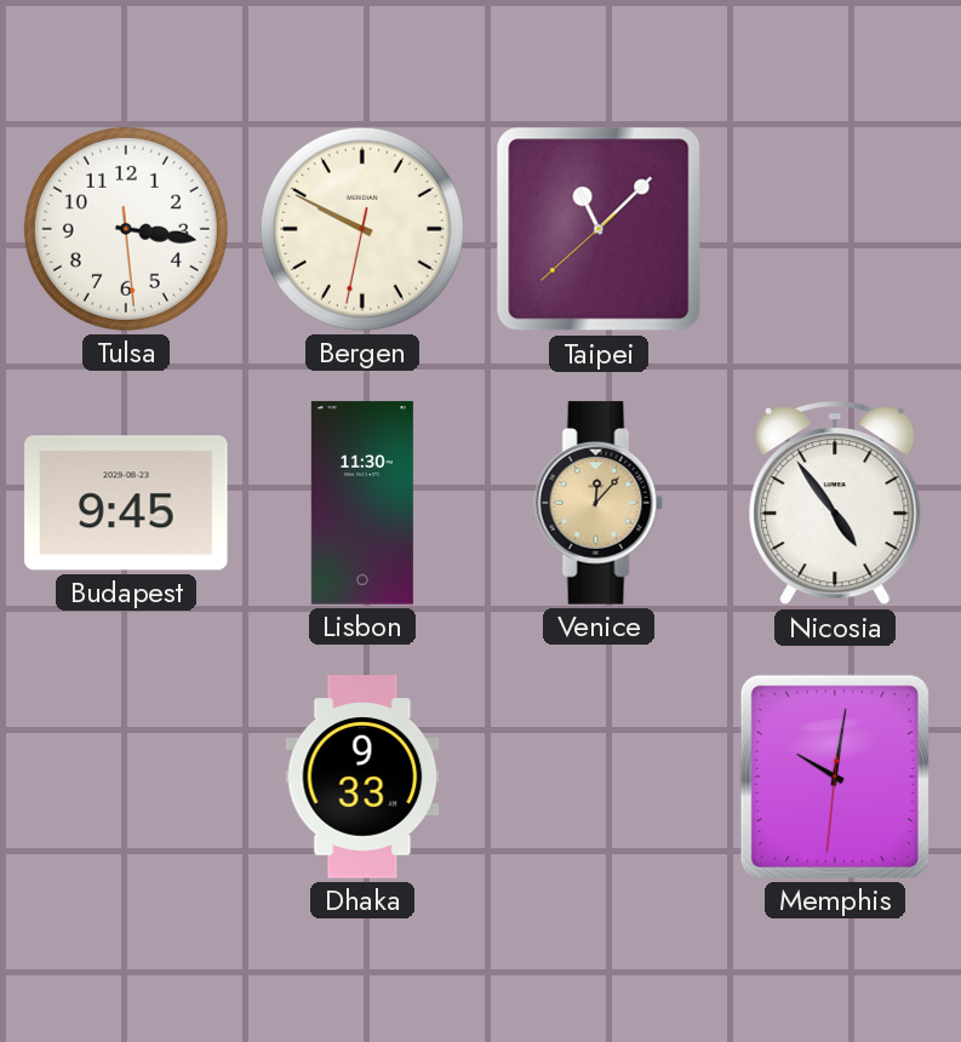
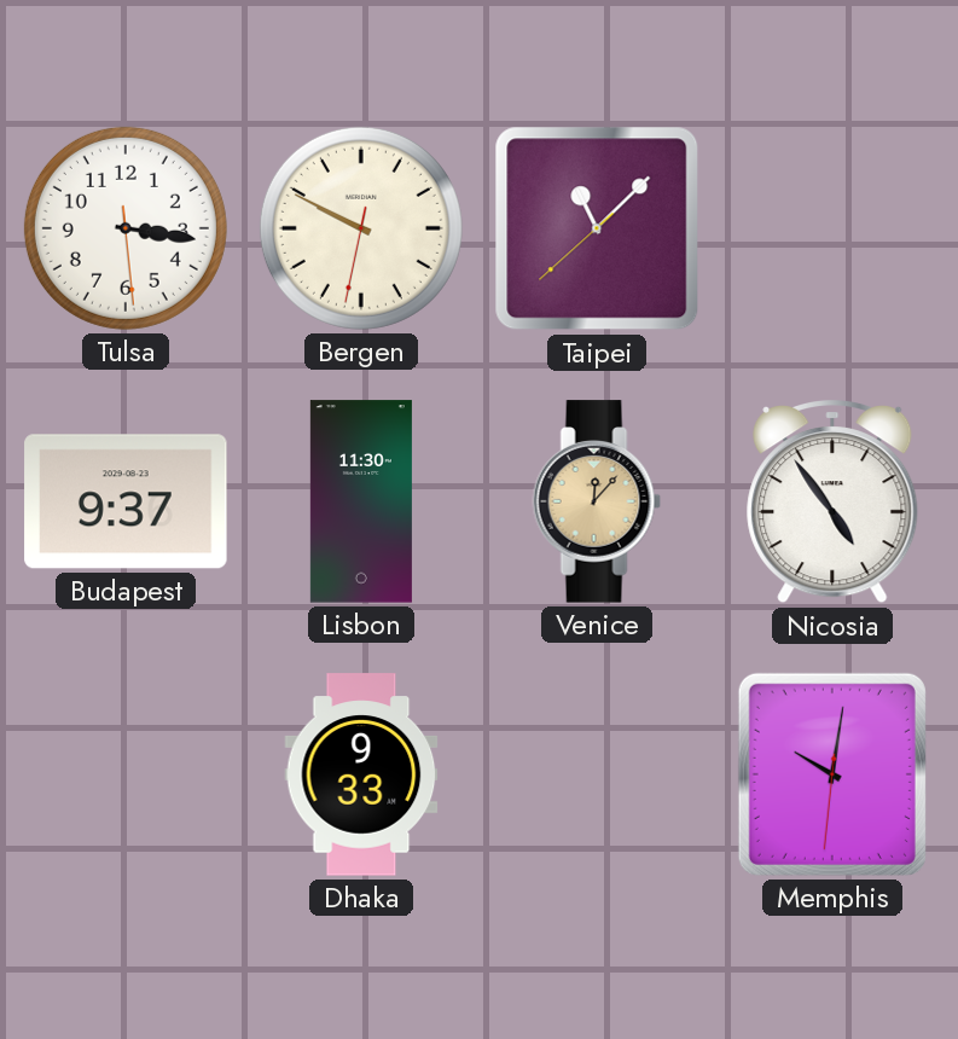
Budapest: 9:45 -> 9:37
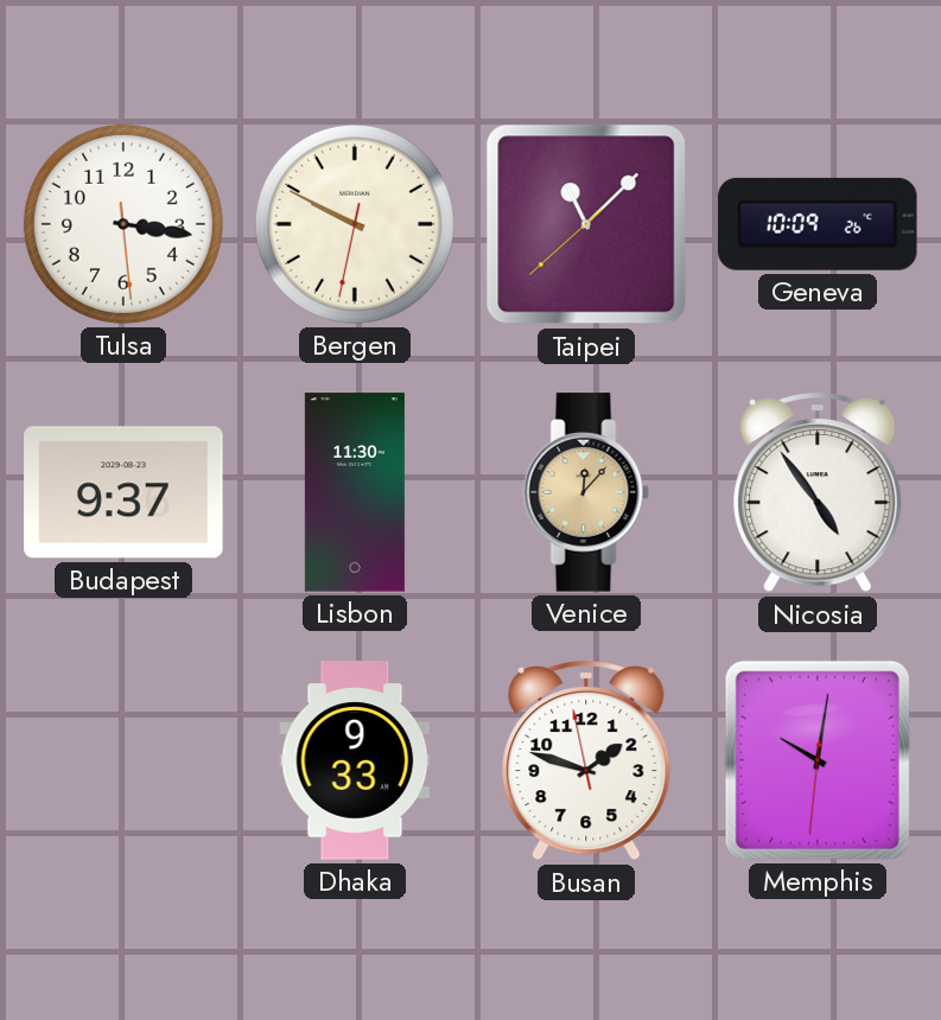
Geneva: none -> 10:09
Busan: none -> 1:47
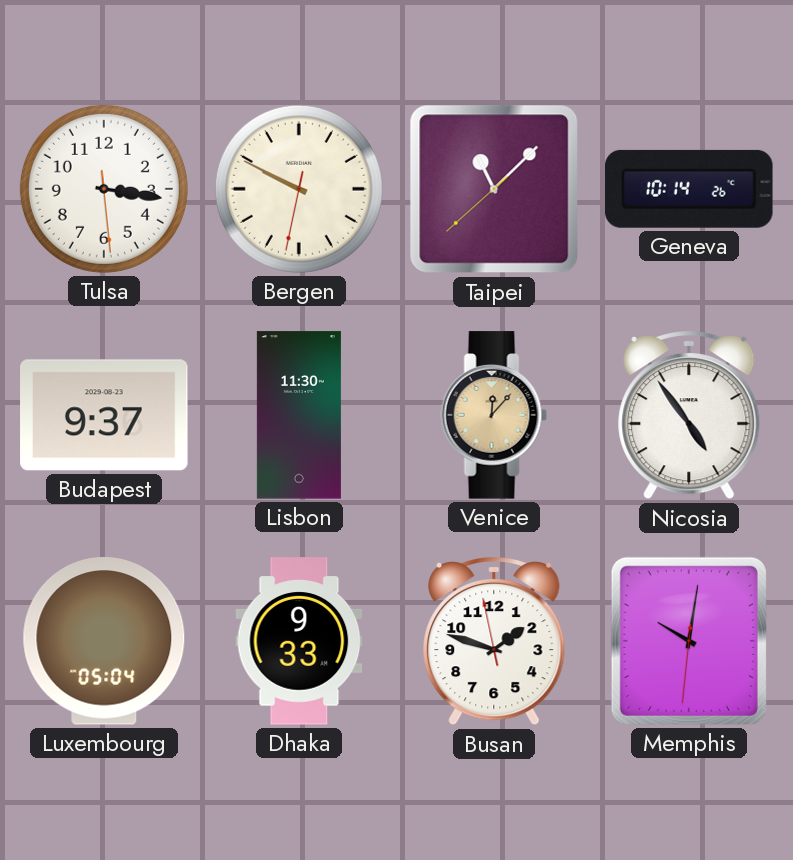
Geneva: 10:09 -> 10:14
Luxembourg: none -> 05:04
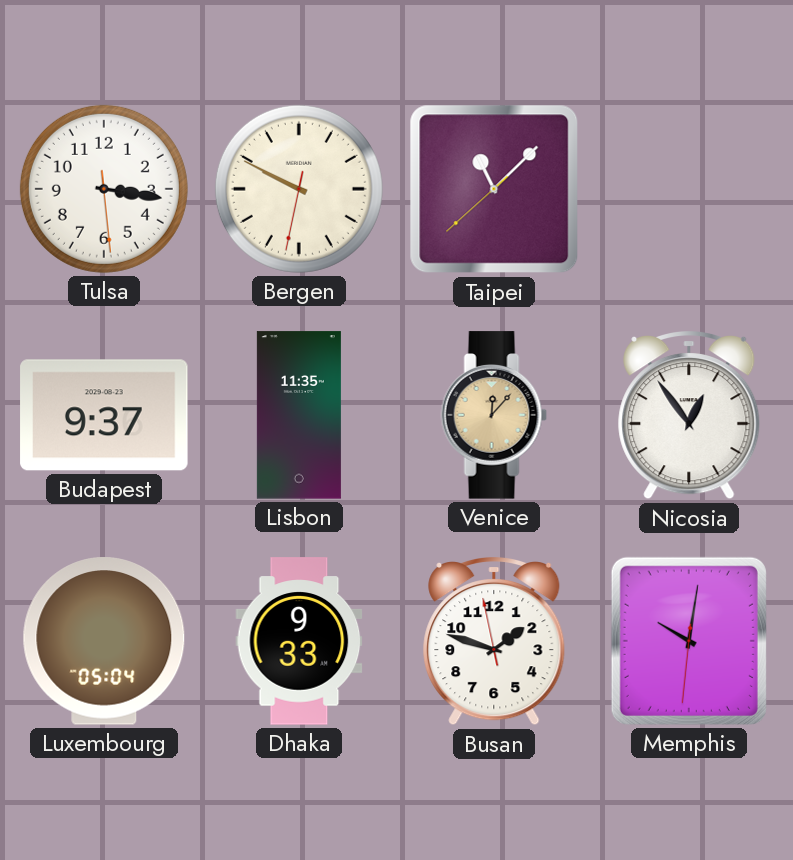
Geneva: 10:14 -> none
Lisbon: 11:30 -> 11:35
Nicosia: 4:54 -> 12:54
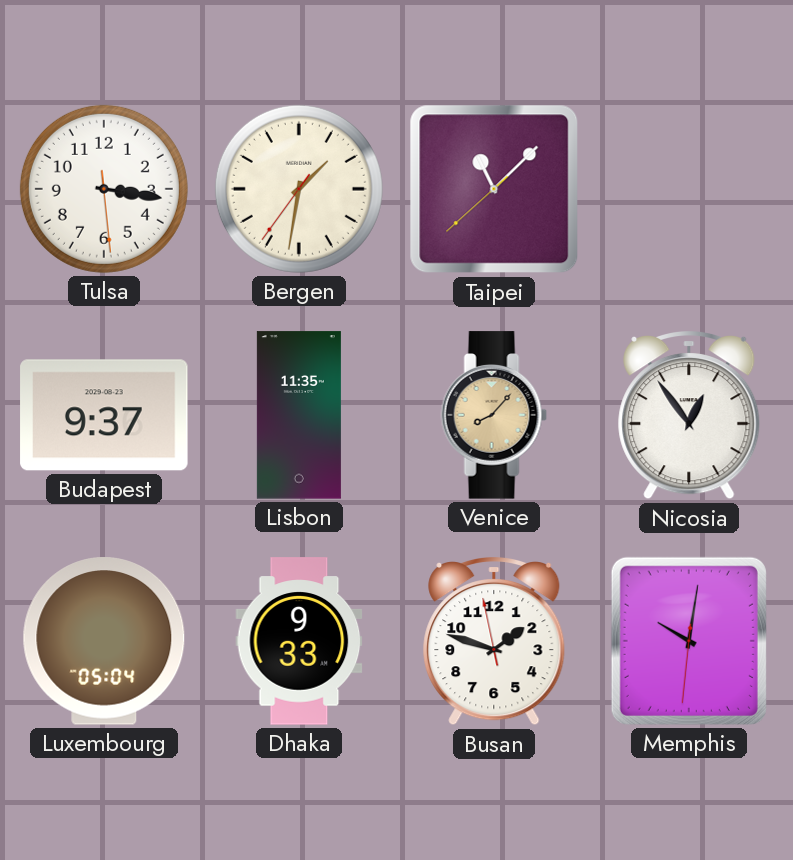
Bergen: 9:49 -> 1:31
Venice: 12:07 -> 8:07
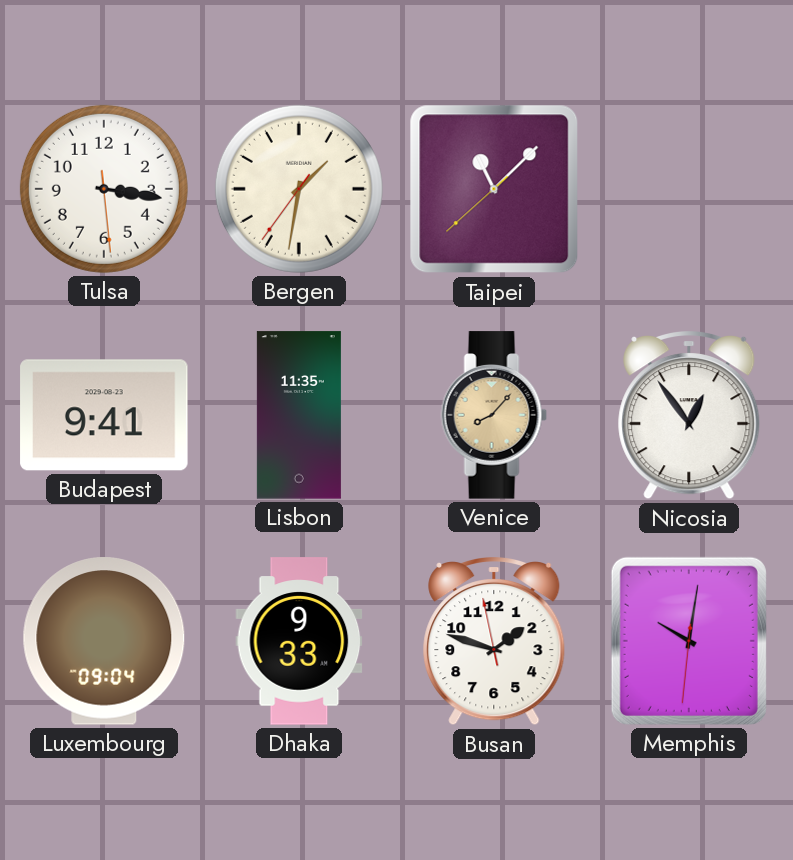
Budapest: 9:37 -> 9:41
Luxembourg: 05:04 -> 09:04
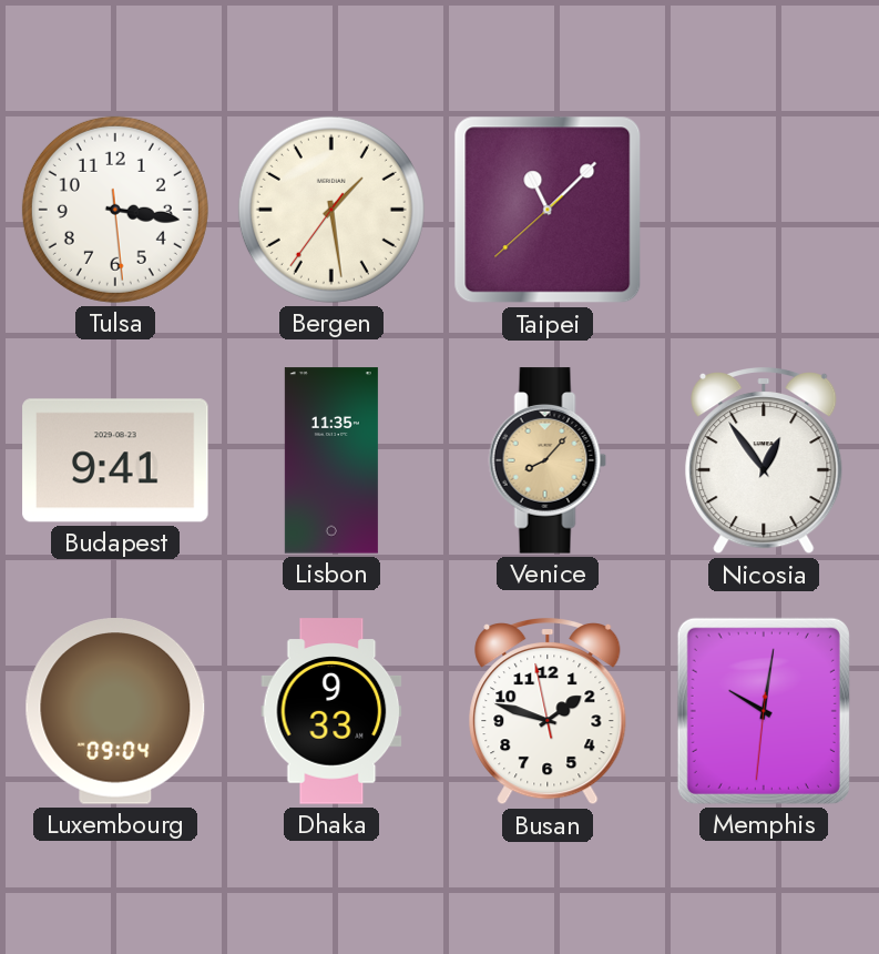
Bergen: 1:31 -> 1:28
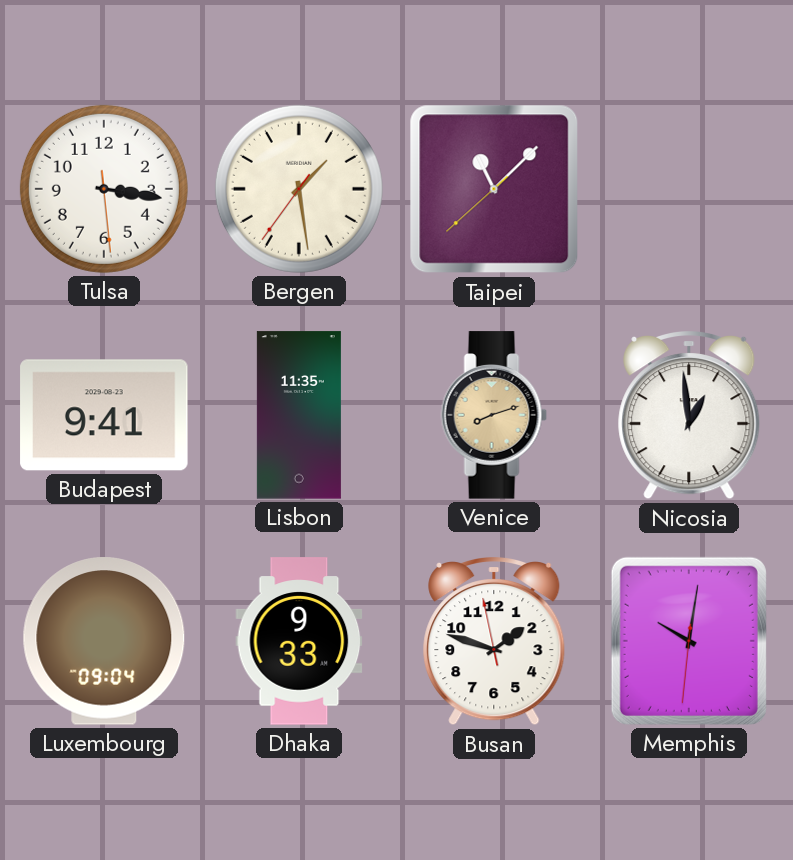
Venice: 8:07 -> 8:12
Nicosia: 12:54 -> 12:59
